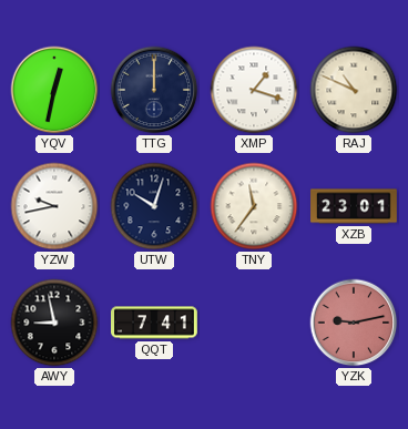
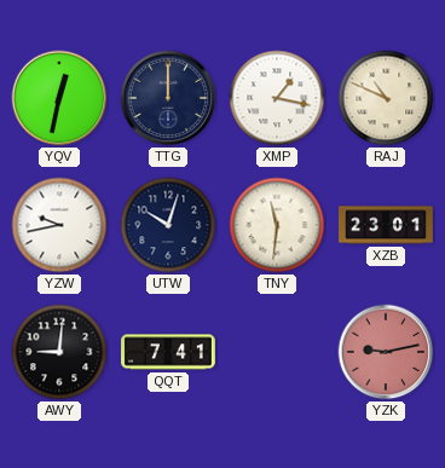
XMP: 1:18 -> 1:17
TNY: 11:36 -> 11:31
AWY: 8:58 -> 9:01
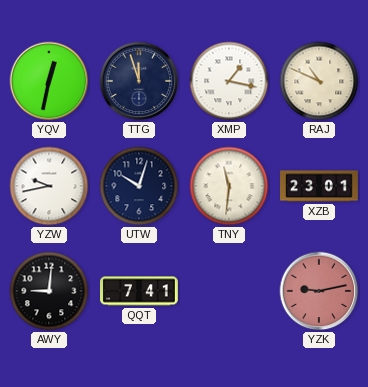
TTG: 12:00 -> 11:57
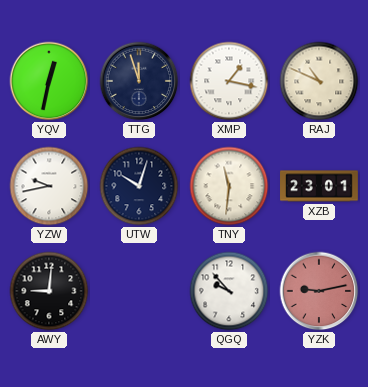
QQT: 7:41 -> none
QGQ: none -> 9:53
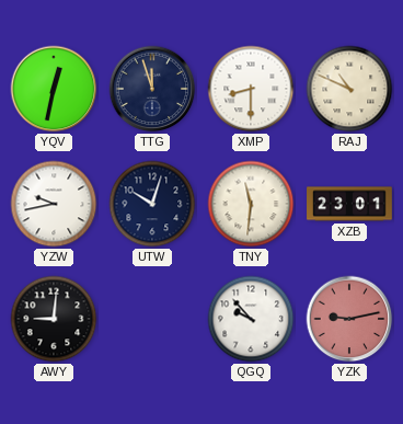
XMP: 1:17 -> 8:30
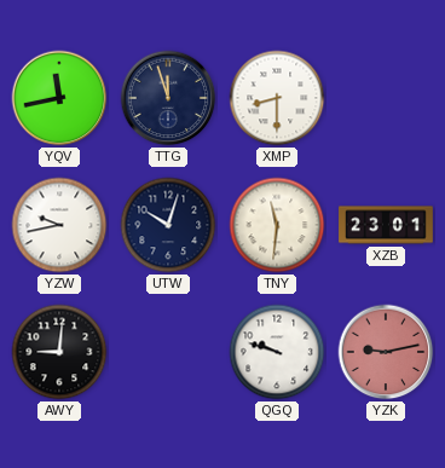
YQV: 12:32 -> 11:43
RAJ: 10:49 -> none
QGQ: 9:53 -> 9:48
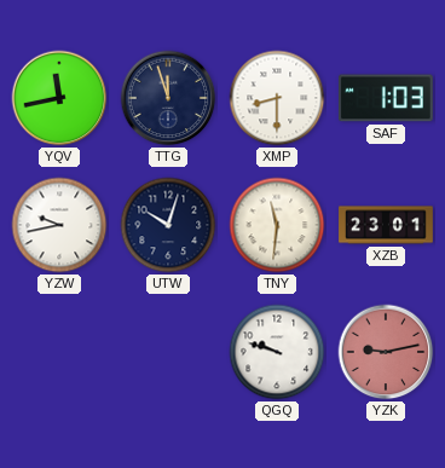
SAF: none -> 1:03
AWY: 9:01 -> none
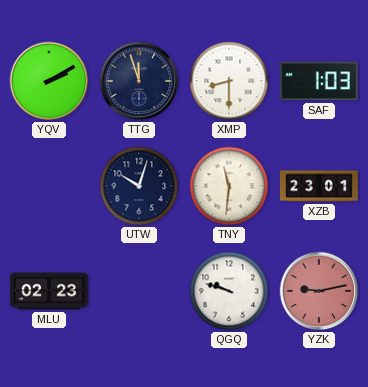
YQV: 11:43 -> 2:10
YZW: 9:43 -> none
MLU: none -> 02:23
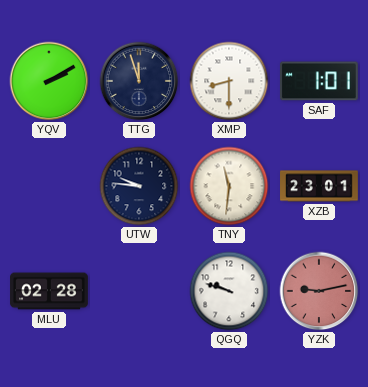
SAF: 1:03 -> 1:01
UTW: 10:03 -> 9:46
MLU: 02:23 -> 02:28
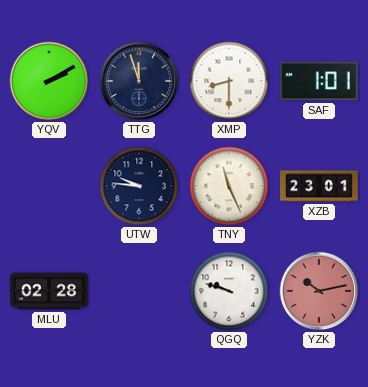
TNY: 11:31 -> 11:26
YZK: 9:13 -> 10:13
